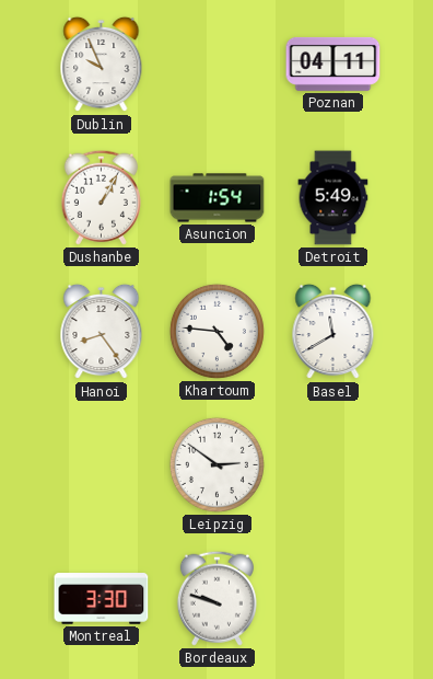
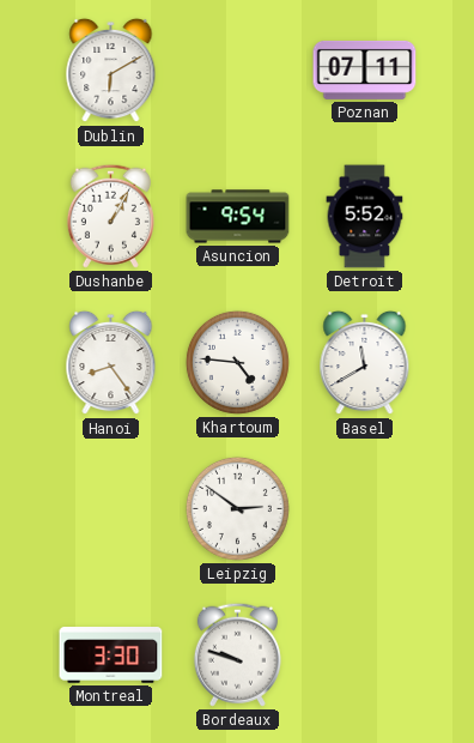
Dublin: 9:56 -> 6:10
Poznan: 04:11 -> 07:11
Asuncion: 1:54 -> 9:54
Detroit: 5:49 -> 5:52
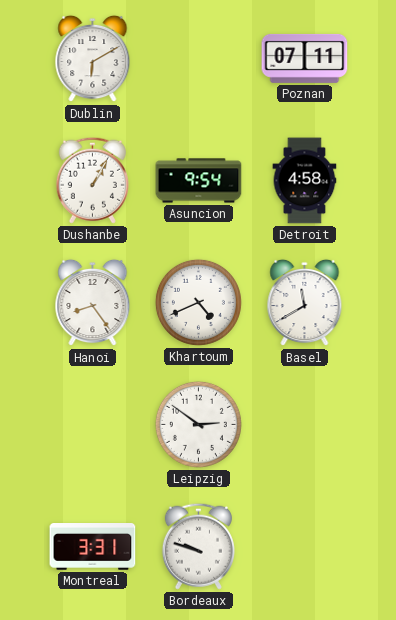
Detroit: 5:52 -> 4:58
Khartoum: 4:46 -> 4:41
Montreal: 3:30 -> 3:31
